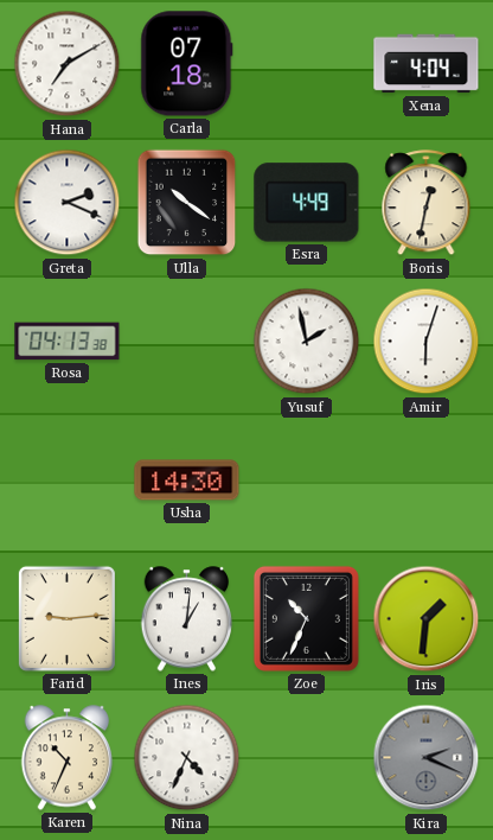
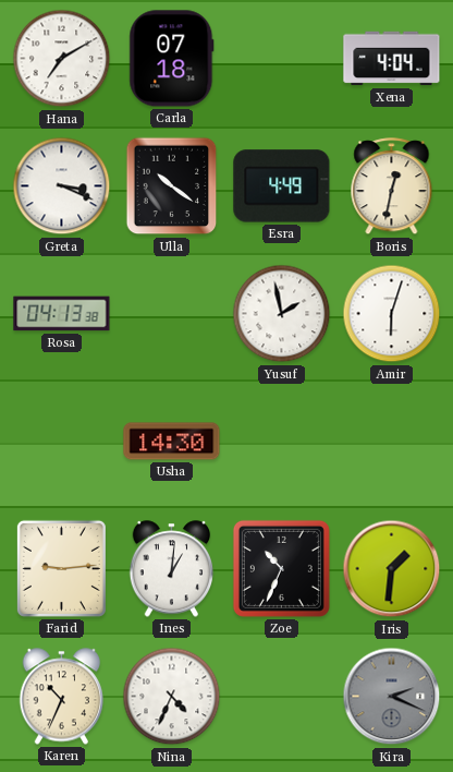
Greta: 2:19 -> 3:19
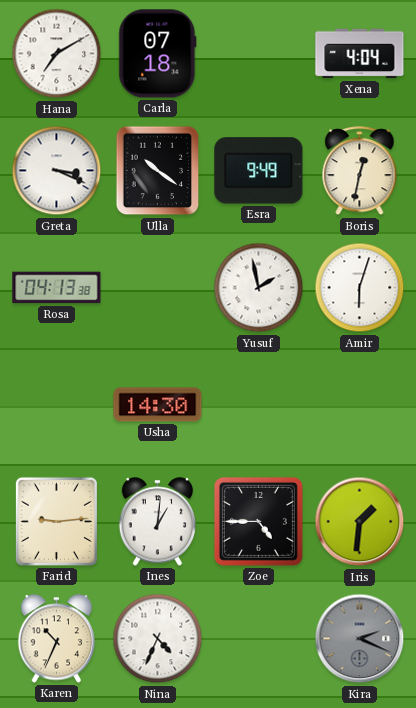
Esra: 4:49 -> 9:49
Zoe: 10:34 -> 4:45
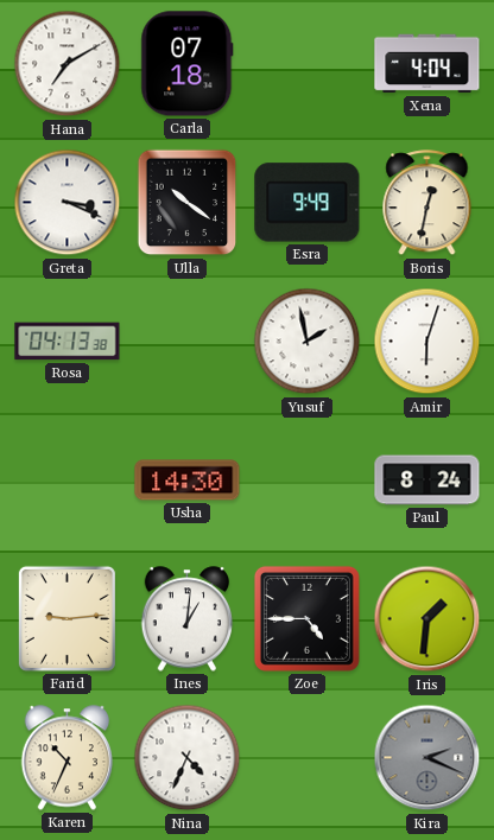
Paul: none -> 8:24
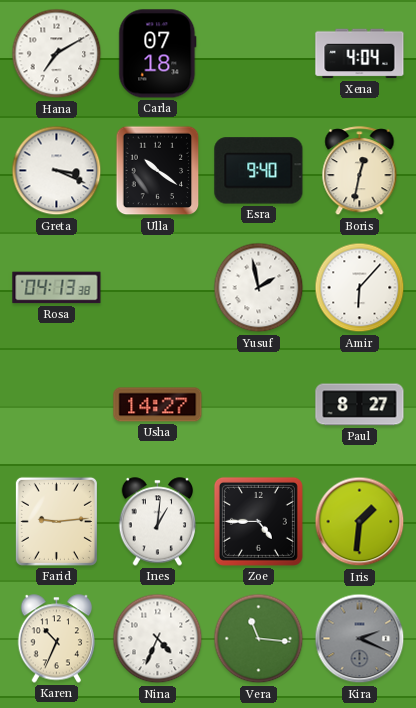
Esra: 9:49 -> 9:40
Amir: 6:03 -> 6:07
Usha: 14:30 -> 14:27
Paul: 8:24 -> 8:27
Vera: none -> 11:16
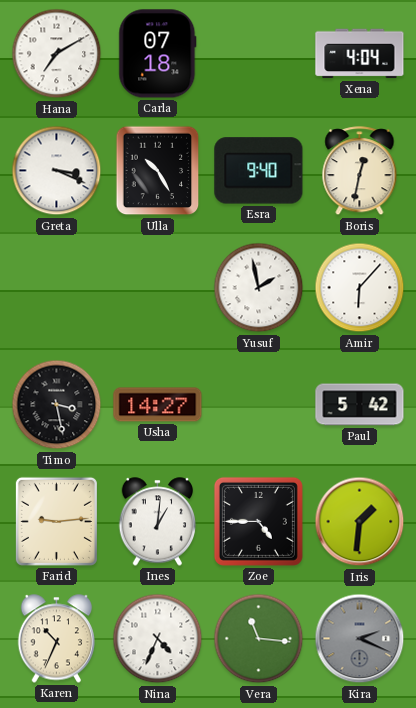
Ulla: 10:21 -> 10:25
Rosa: 04:13 -> none
Timo: none -> 3:28
Paul: 8:27 -> 5:42
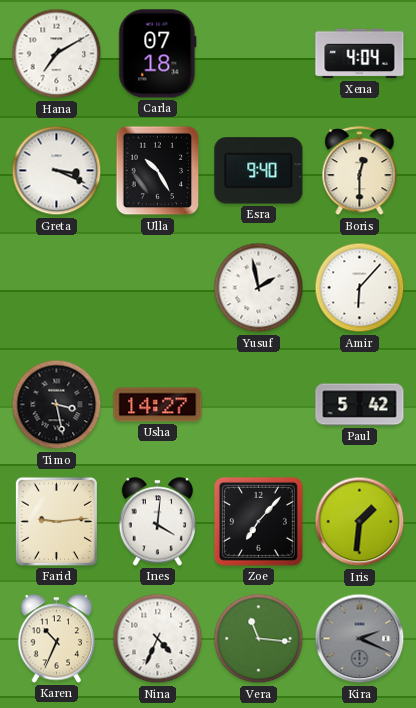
Boris: 12:32 -> 12:30
Ines: 1:01 -> 4:01
Zoe: 4:45 -> 7:07
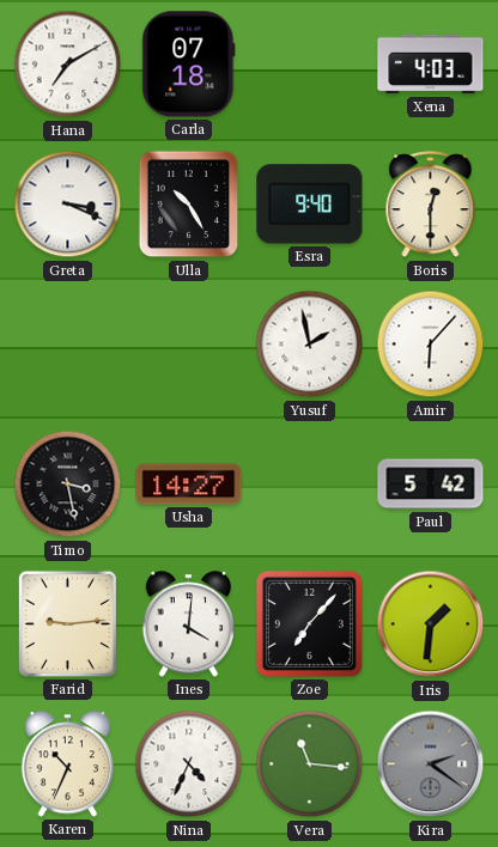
Xena: 4:04 -> 4:03
Kira: 2:19 -> 2:21
